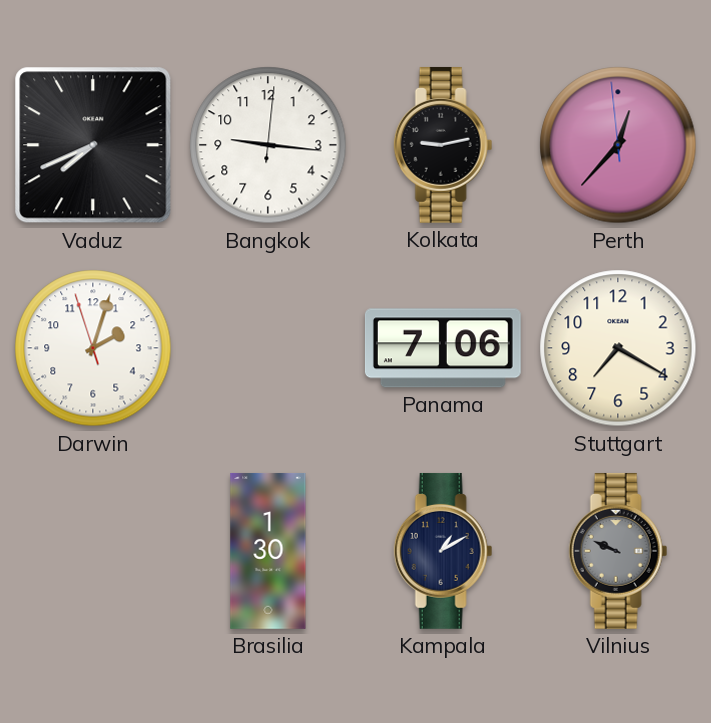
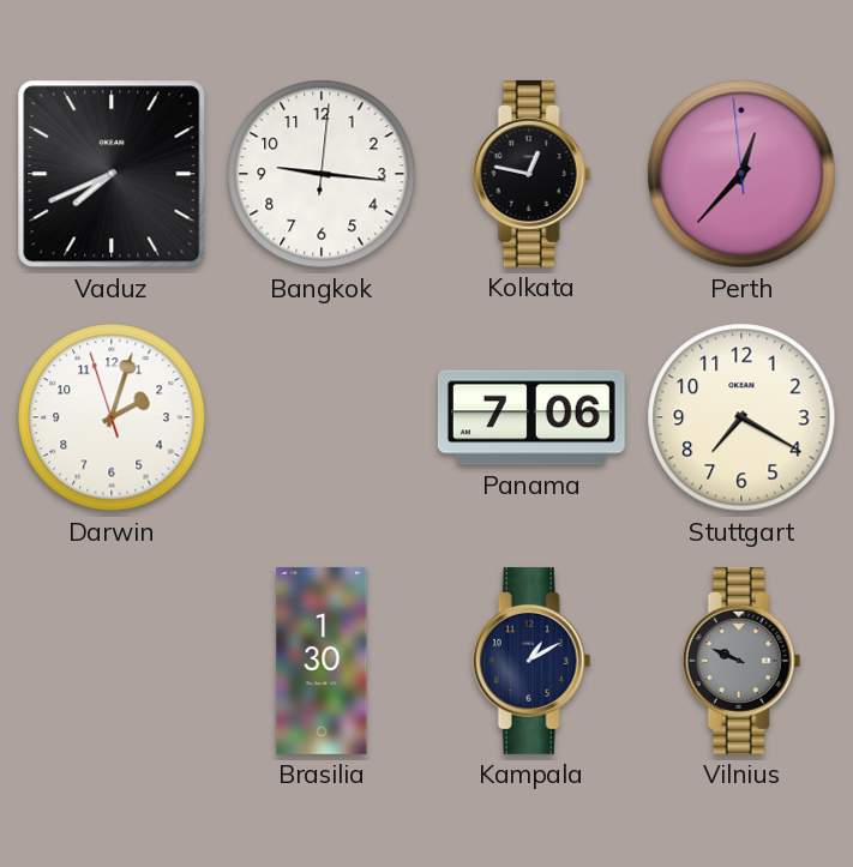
Kolkata: 9:13 -> 12:47
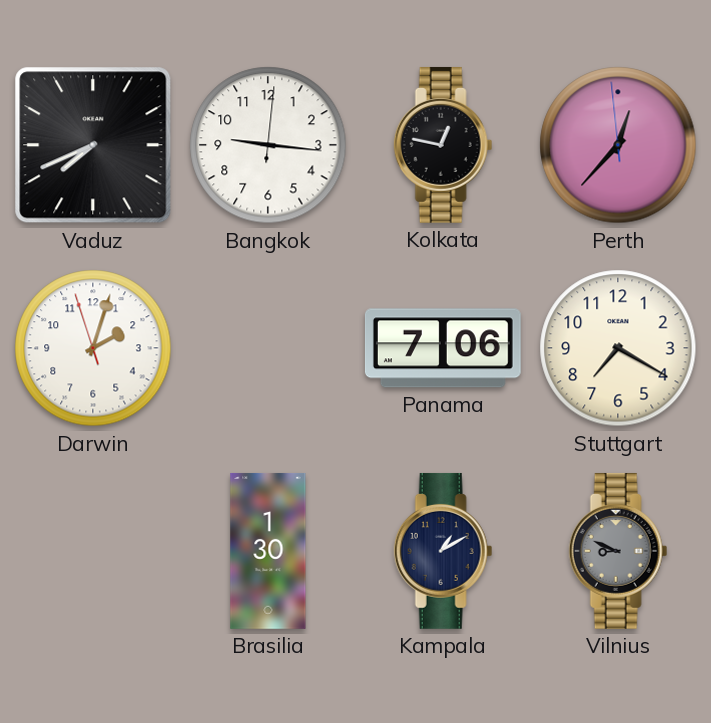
Vilnius: 9:49 -> 8:49
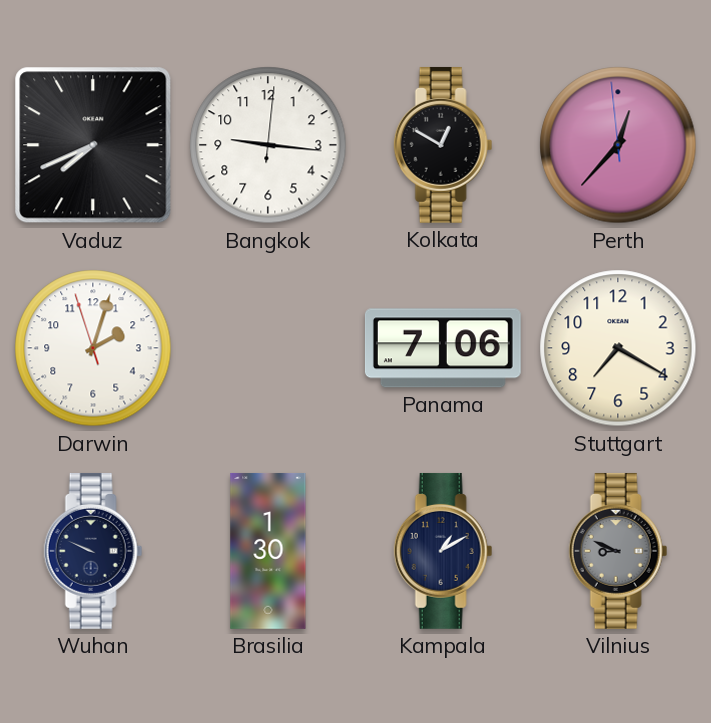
Kolkata: 12:47 -> 12:50
Wuhan: none -> 9:49
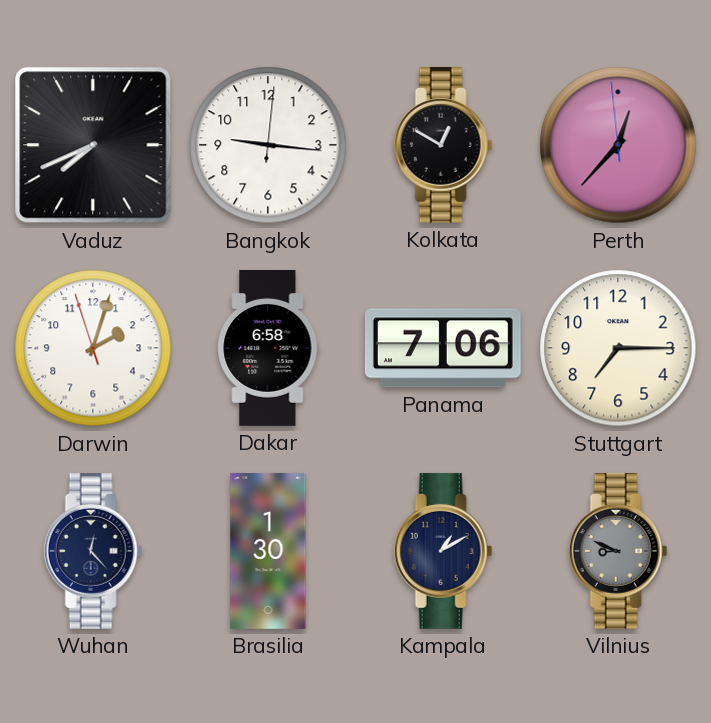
Dakar: none -> 6:58
Stuttgart: 7:20 -> 7:15
Wuhan: 9:49 -> 12:23
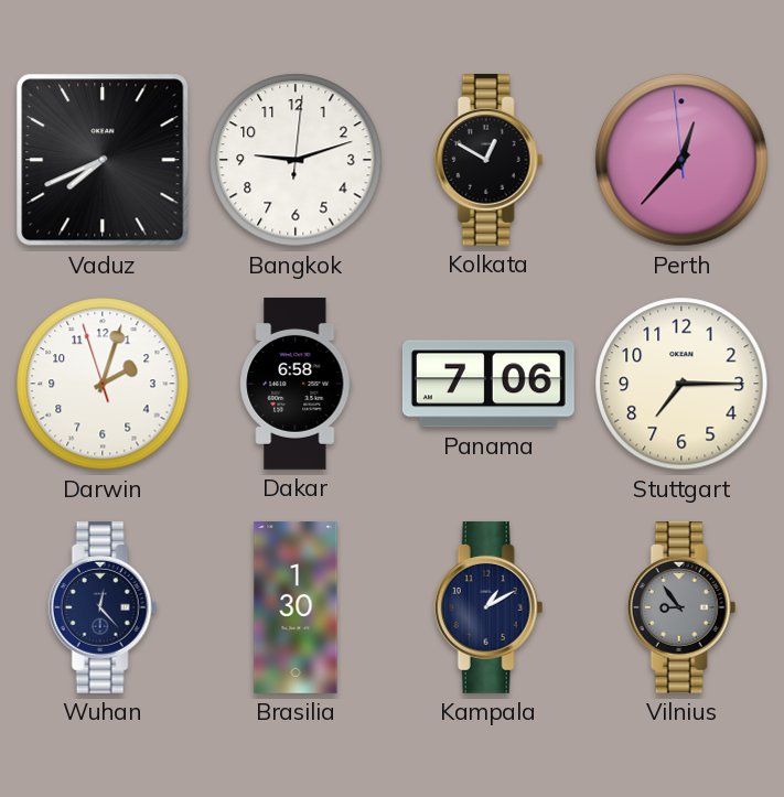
Bangkok: 9:16 -> 9:12
Vilnius: 8:49 -> 8:54
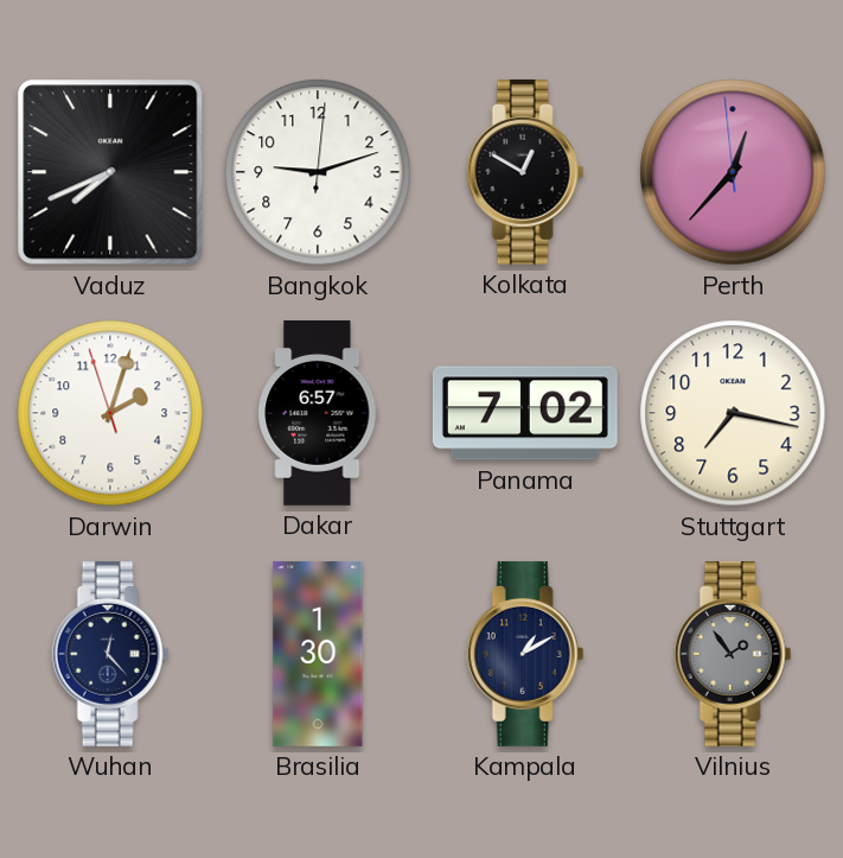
Dakar: 6:58 -> 6:57
Panama: 7:06 -> 7:02
Stuttgart: 7:15 -> 7:17
Vilnius: 8:54 -> 1:54
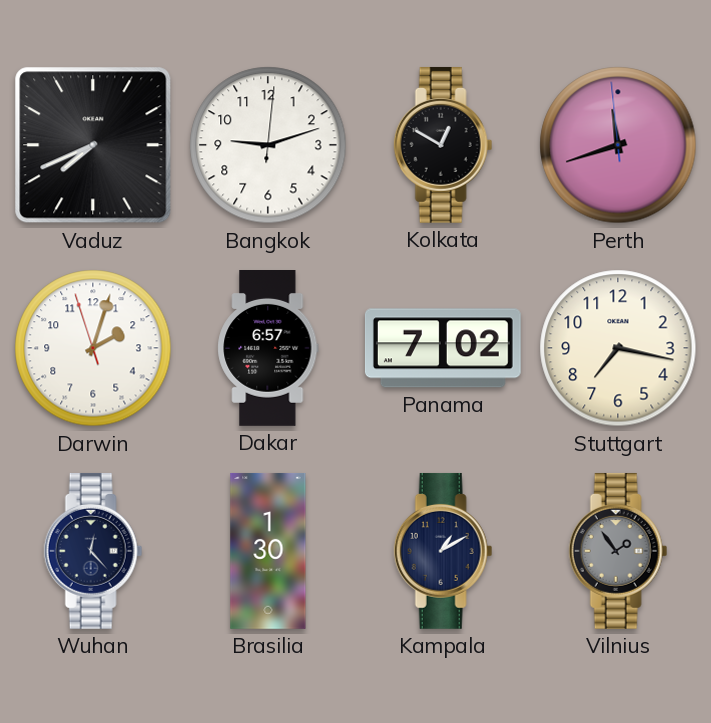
Perth: 12:36 -> 11:41
